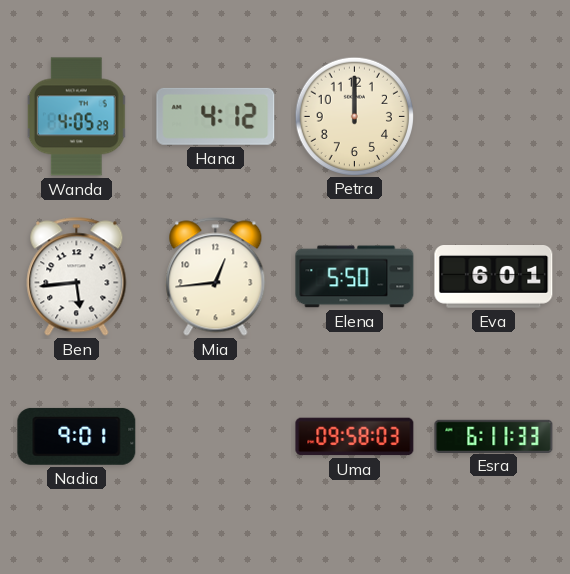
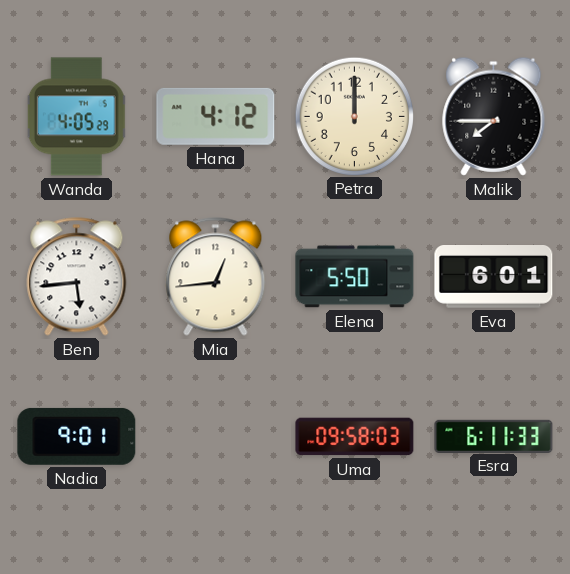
Malik: none -> 7:45
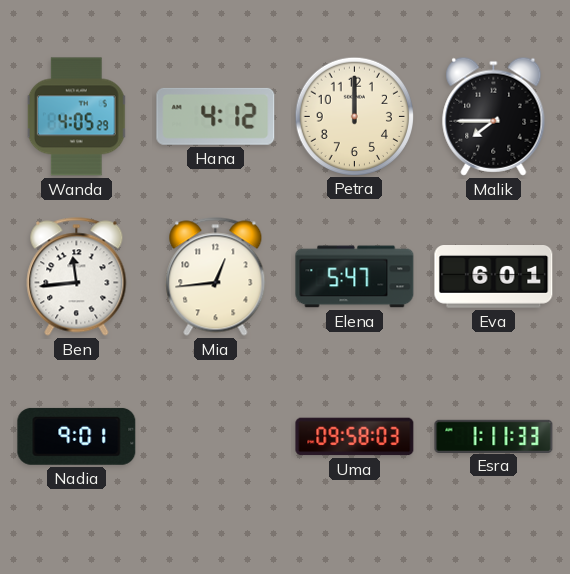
Ben: 5:44 -> 11:44
Elena: 5:50 -> 5:47
Esra: 6:11 -> 1:11
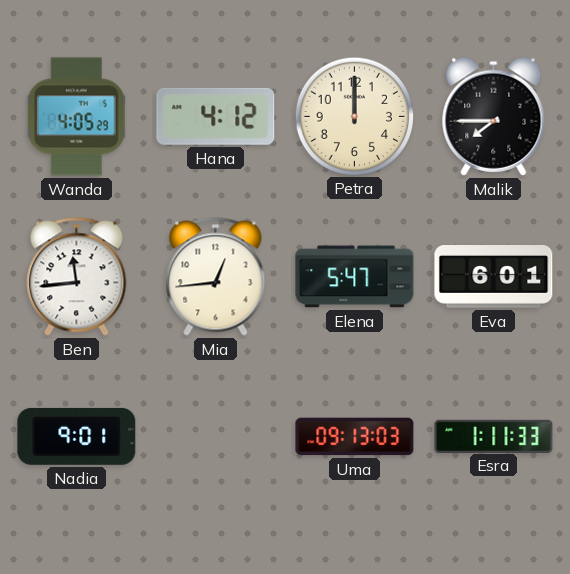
Uma: 09:58 -> 09:13
